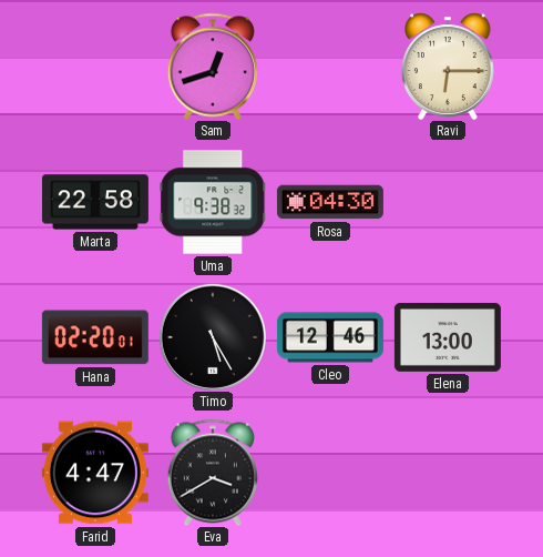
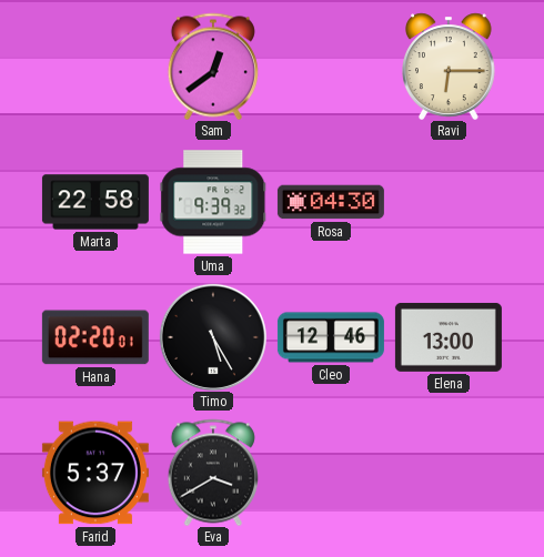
Sam: 12:42 -> 12:39
Uma: 9:38 -> 9:39
Farid: 4:47 -> 5:37
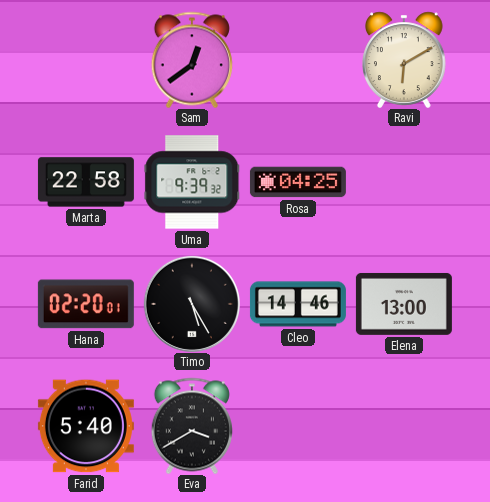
Ravi: 6:15 -> 6:10
Rosa: 04:30 -> 04:25
Cleo: 12:46 -> 14:46
Farid: 5:37 -> 5:40
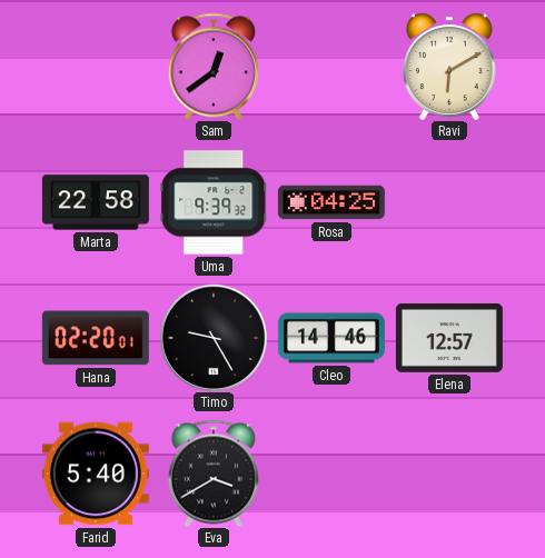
Timo: 5:25 -> 9:25
Elena: 13:00 -> 12:57
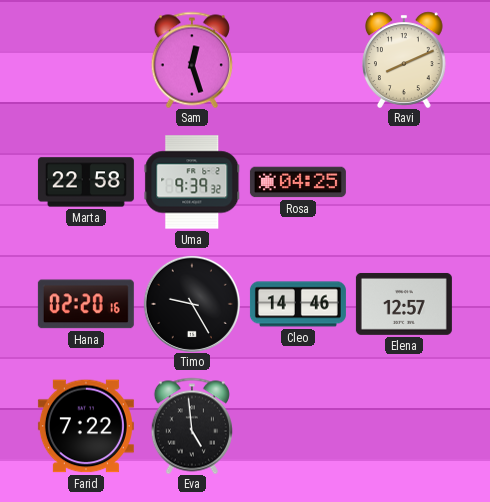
Sam: 12:39 -> 12:27
Ravi: 6:10 -> 8:11
Hana: 02:20:01 -> 02:20:16
Farid: 5:40 -> 7:22
Eva: 3:40 -> 4:59
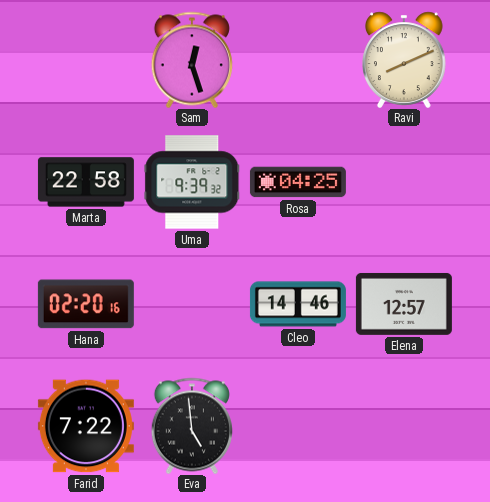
Timo: 9:25 -> none
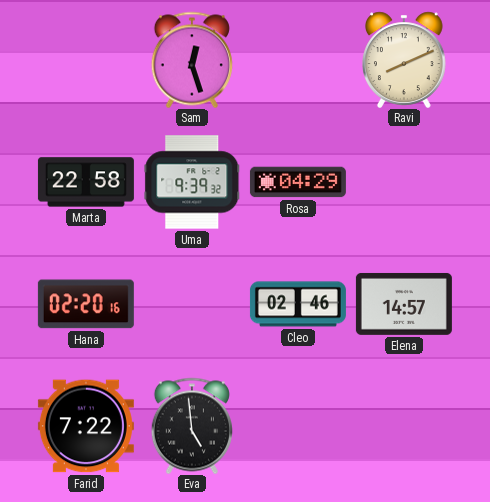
Rosa: 04:25 -> 04:29
Cleo: 14:46 -> 02:46
Elena: 12:57 -> 14:57
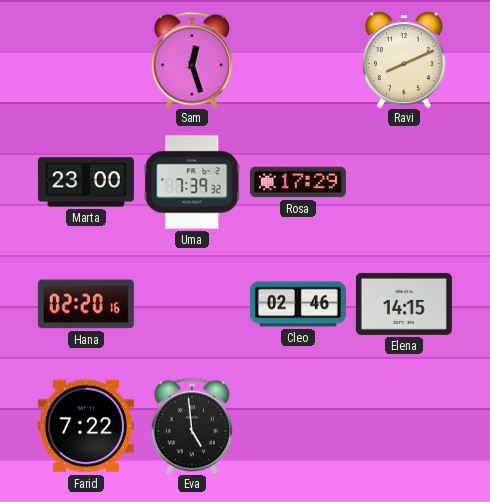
Marta: 22:58 -> 23:00
Uma: 9:39 -> 7:39
Rosa: 04:29 -> 17:29
Elena: 14:57 -> 14:15
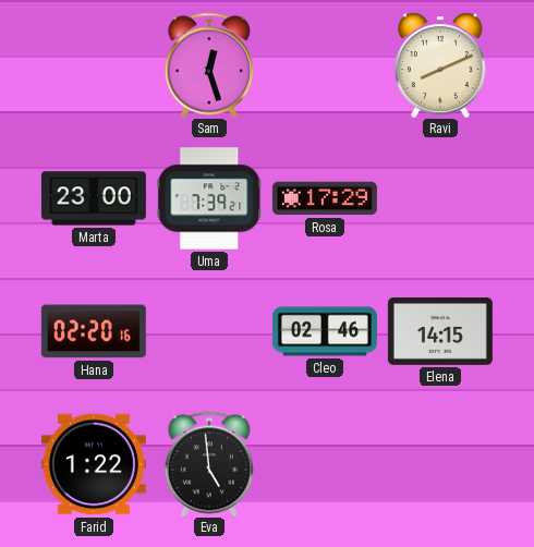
Uma: 7:39:32 -> 7:39:21
Farid: 7:22 -> 1:22
